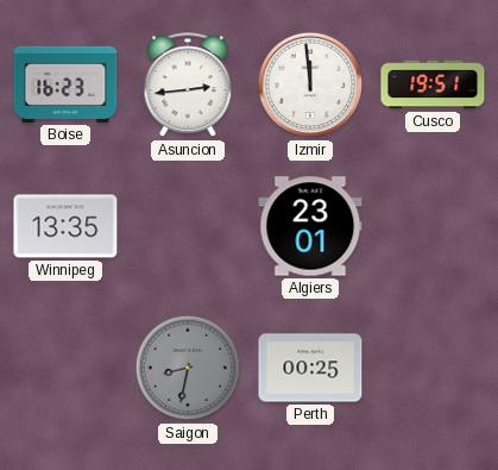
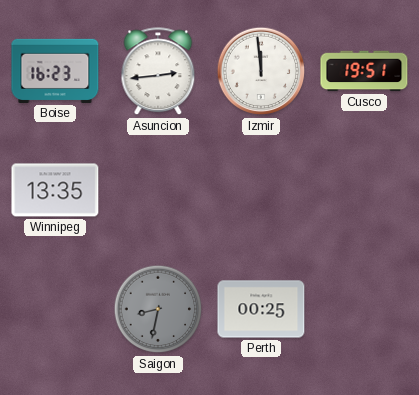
Algiers: 23:01 -> none
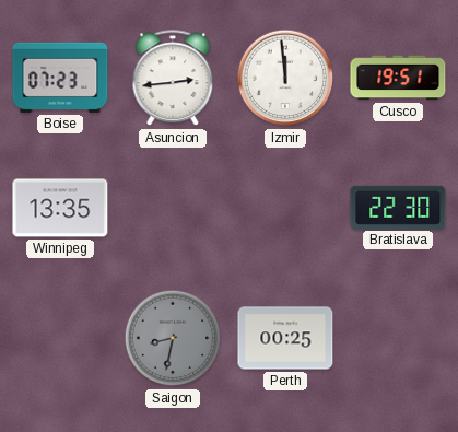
Boise: 16:23 -> 07:23
Bratislava: none -> 22:30
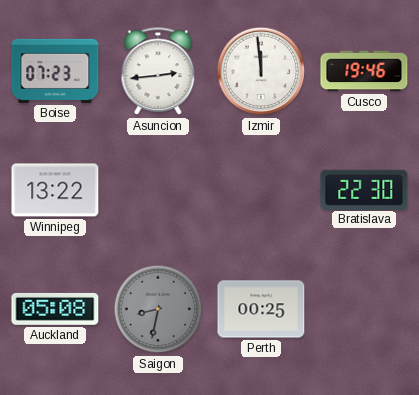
Cusco: 19:51 -> 19:46
Winnipeg: 13:35 -> 13:22
Auckland: none -> 05:08
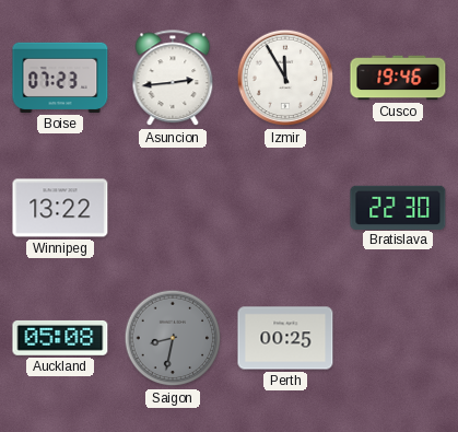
Izmir: 11:59 -> 11:55
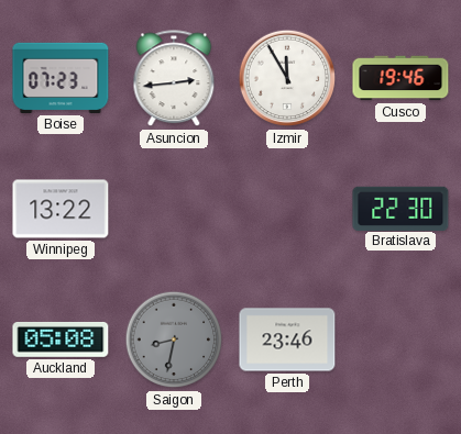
Perth: 00:25 -> 23:46
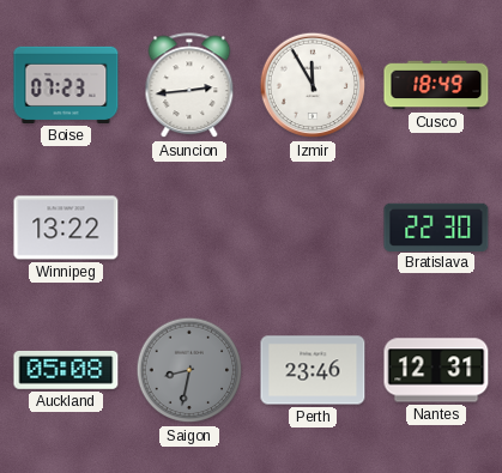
Cusco: 19:46 -> 18:49
Nantes: none -> 12:31
